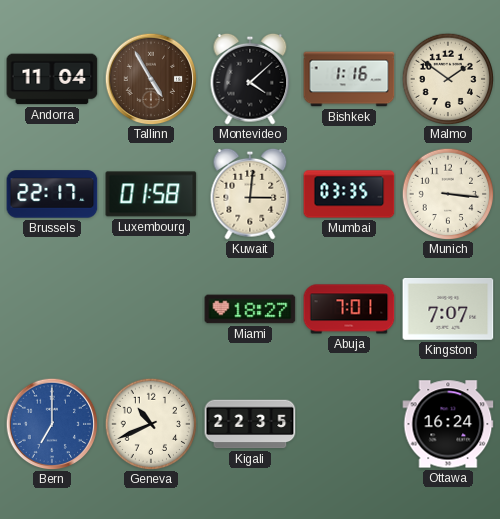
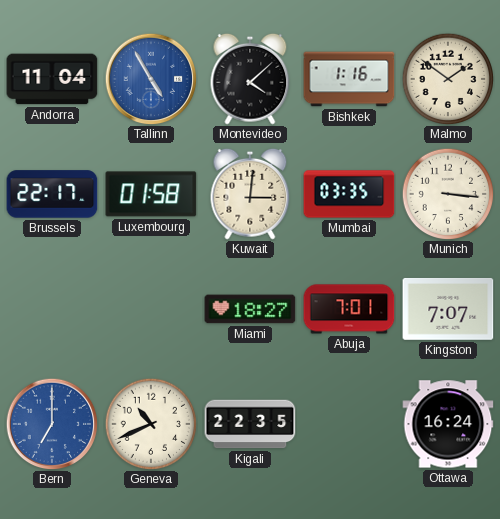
Tallinn dial: brown -> blue
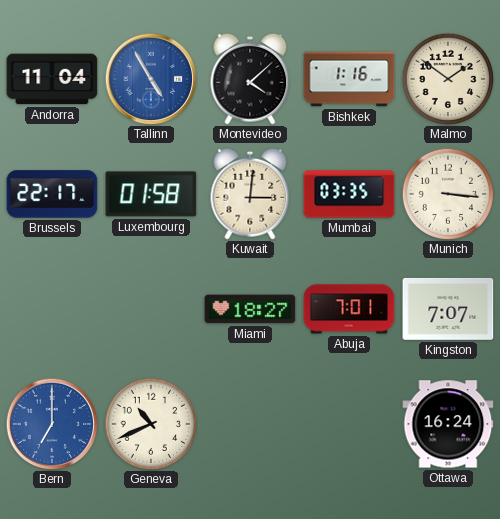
Kigali: 22:35 -> none
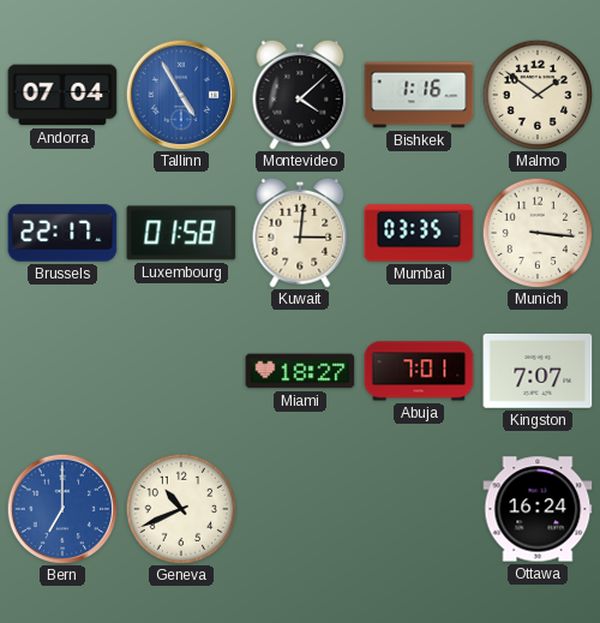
Andorra: 11:04 -> 07:04
